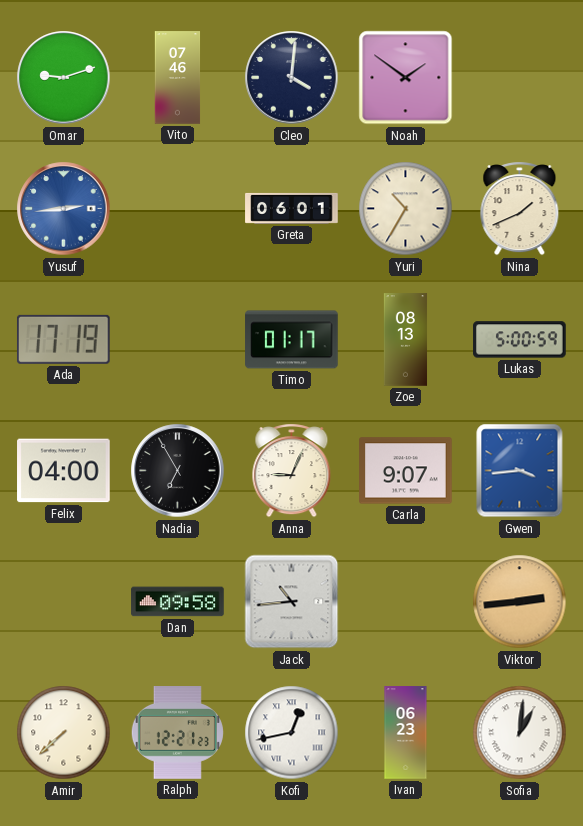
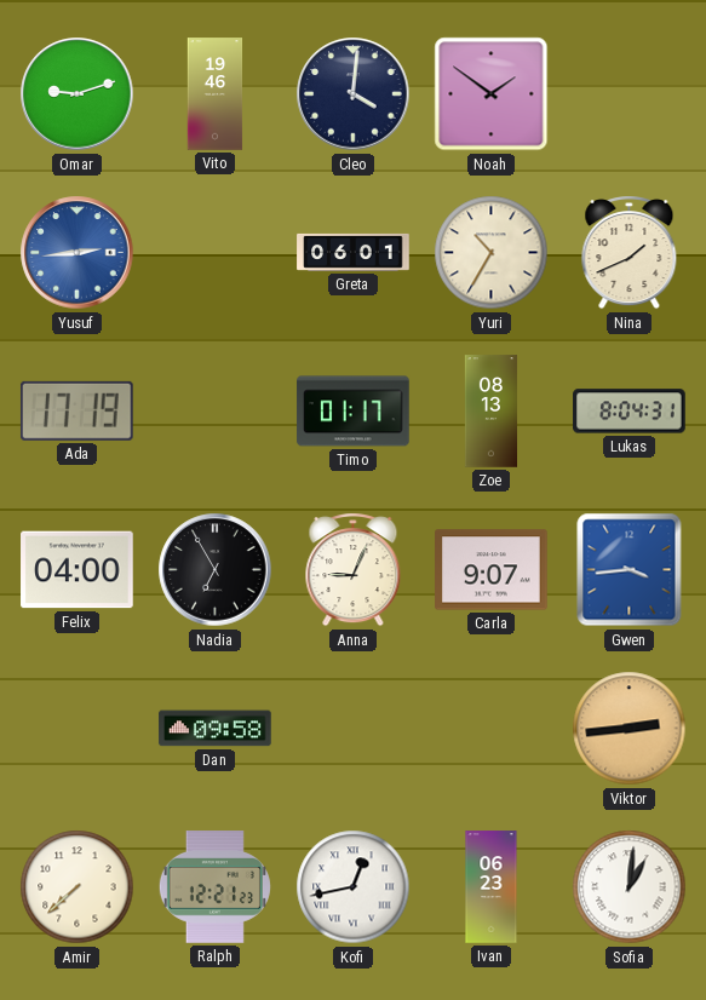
Vito: 07:46 -> 19:46
Lukas: 5:00 -> 8:04
Jack: 10:44 -> none
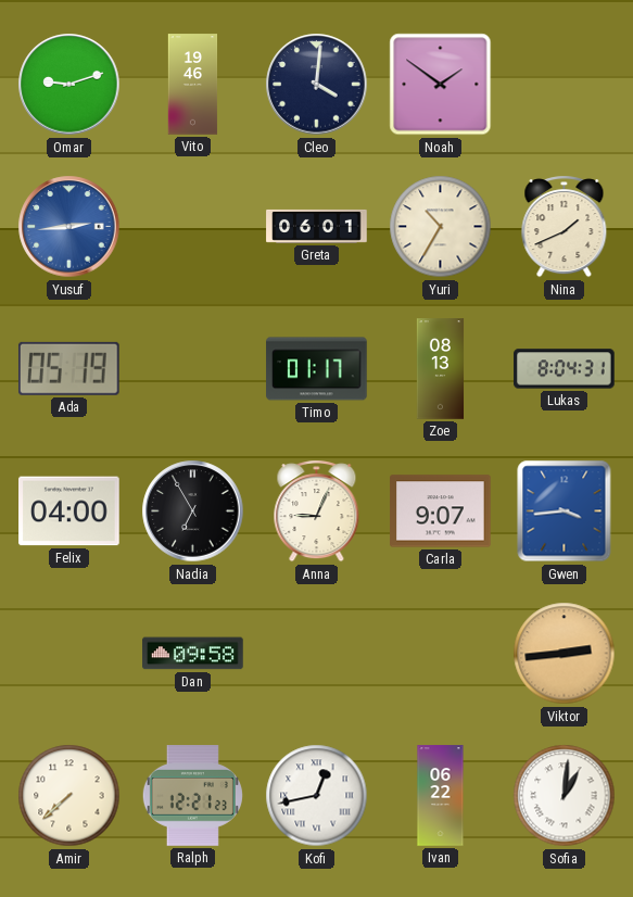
Ada: 17:19 -> 05:19
Ivan: 06:23 -> 06:22
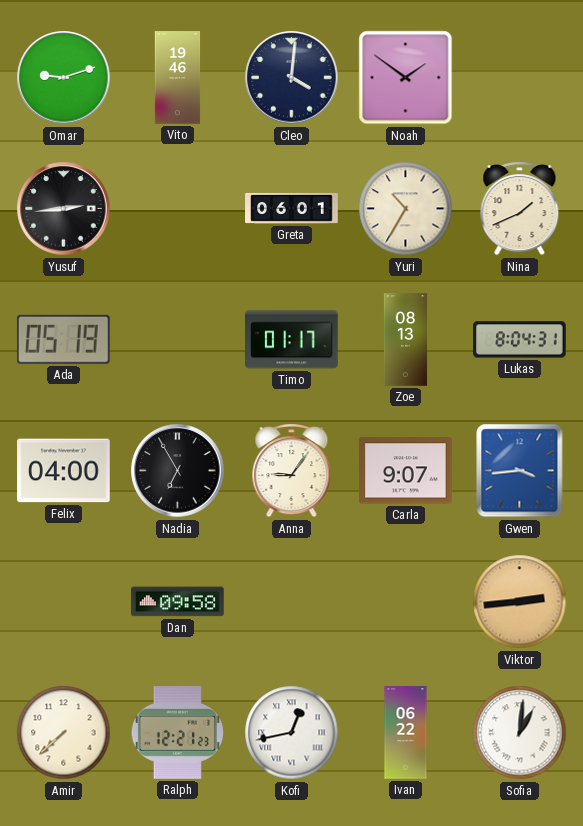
Yusuf dial: blue -> black
Anna: 9:04 -> 9:06
